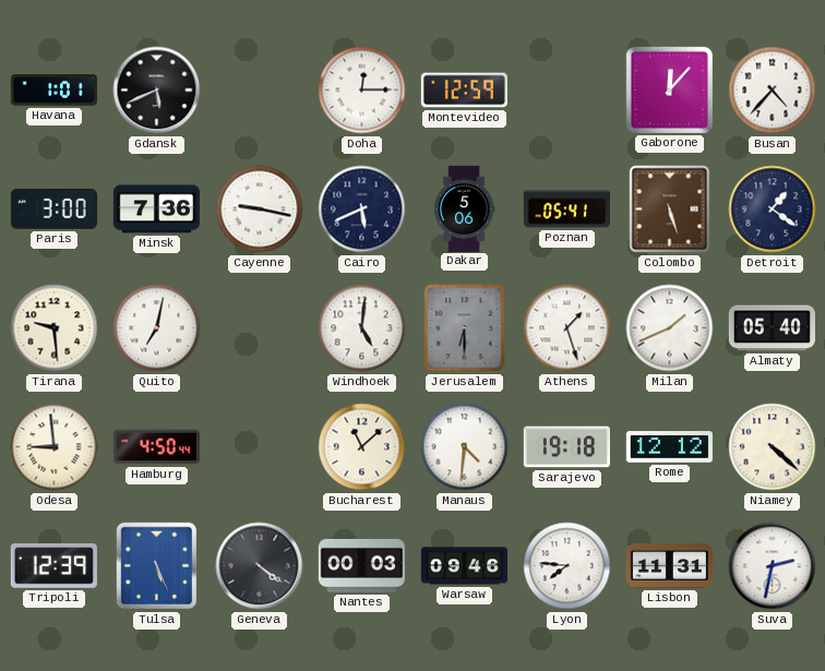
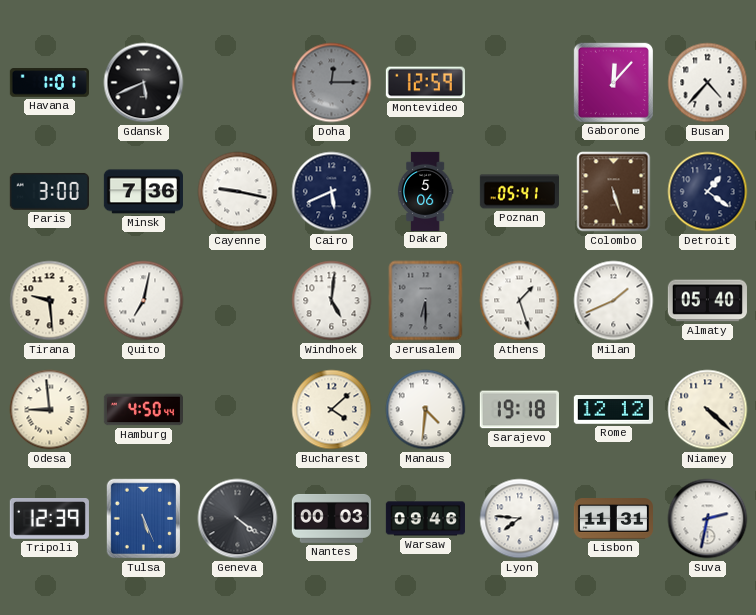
Doha dial: white -> grey
Bucharest: 11:08 -> 4:08
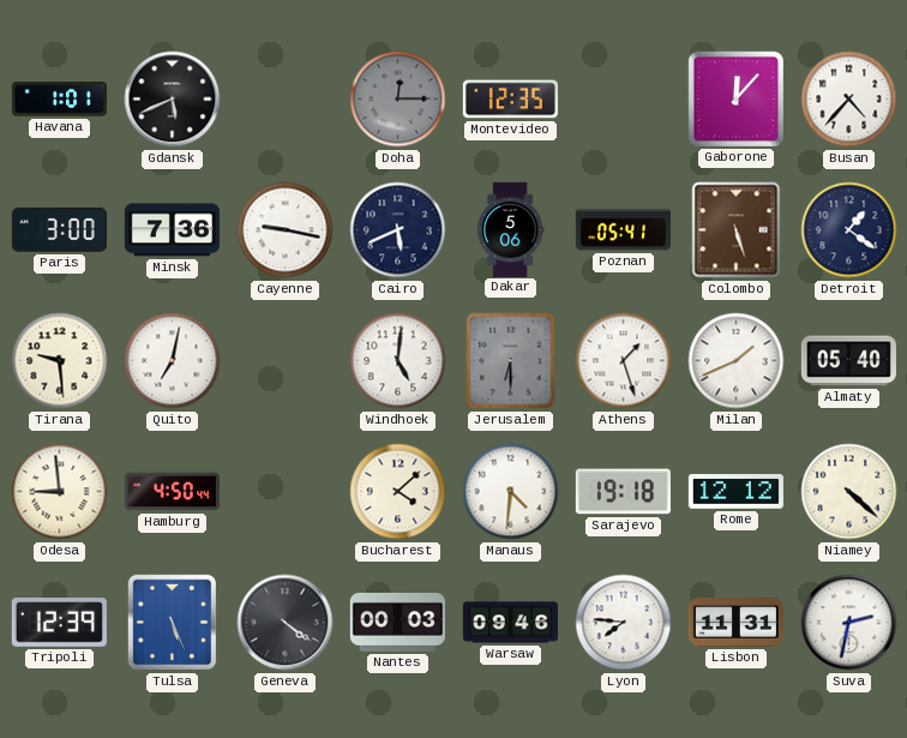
Montevideo: 12:59 -> 12:35
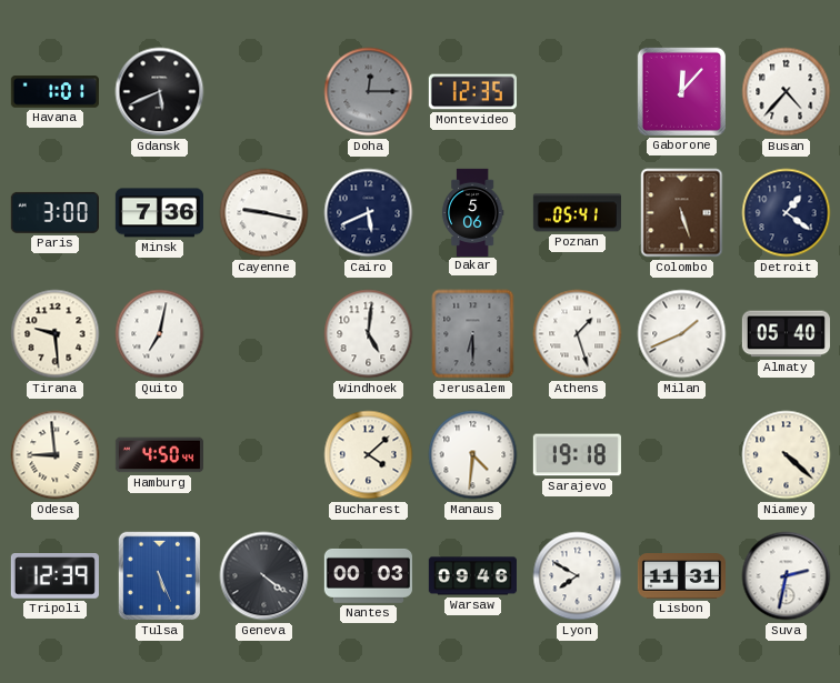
Rome: 12:12 -> none
Lyon: 7:46 -> 7:50
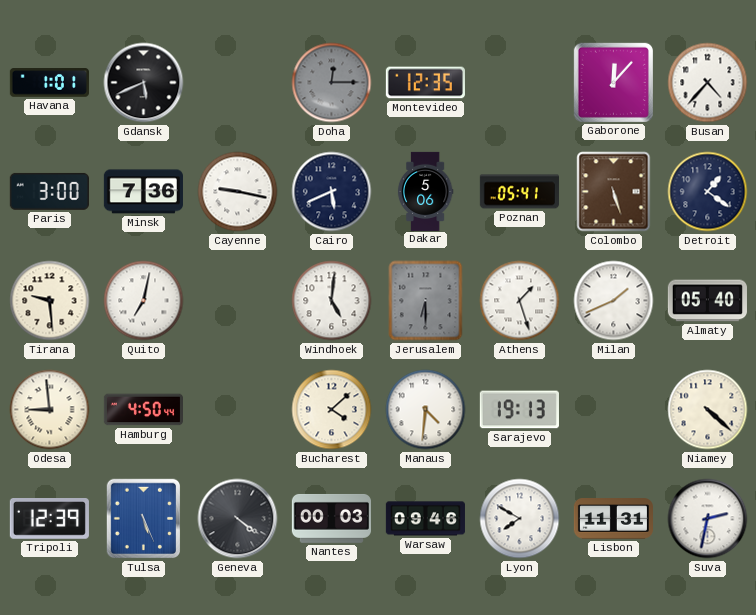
Sarajevo: 19:18 -> 19:13
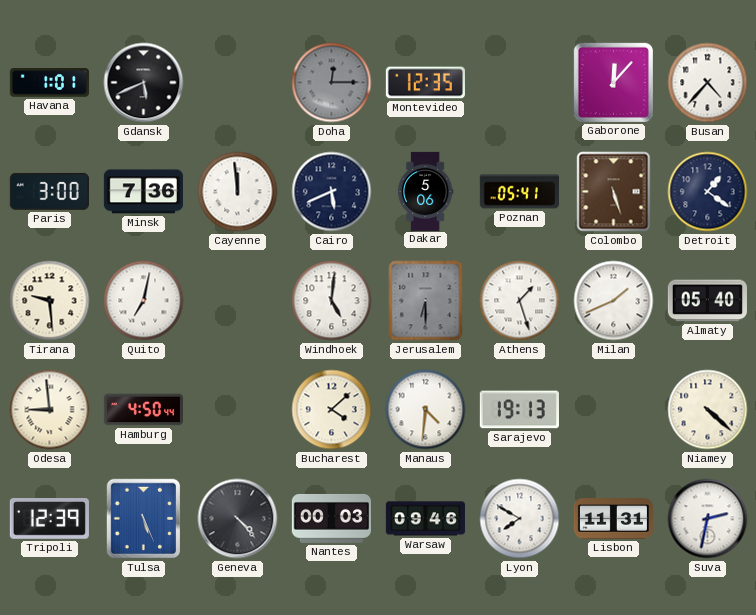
Cayenne: 9:17 -> 11:59
Geneva: 4:21 -> 4:23
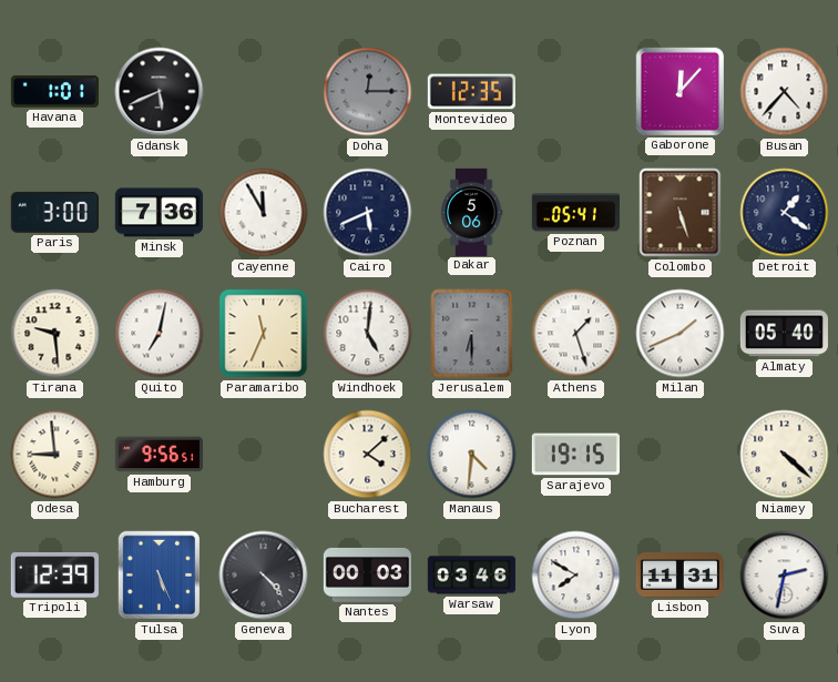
Cayenne: 11:59 -> 11:55
Paramaribo: none -> 11:34
Hamburg: 4:50 -> 9:56
Sarajevo: 19:13 -> 19:15
Warsaw: 09:46 -> 03:46
